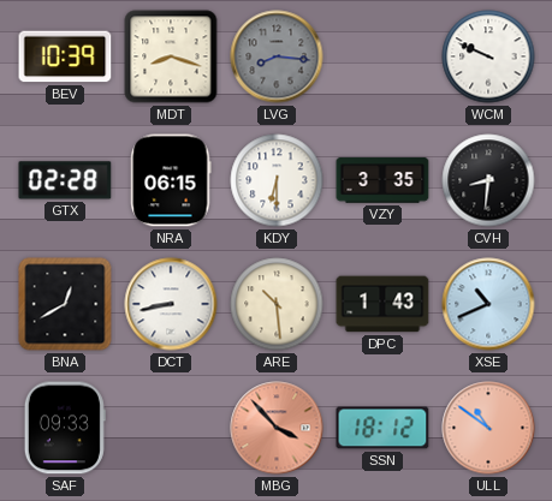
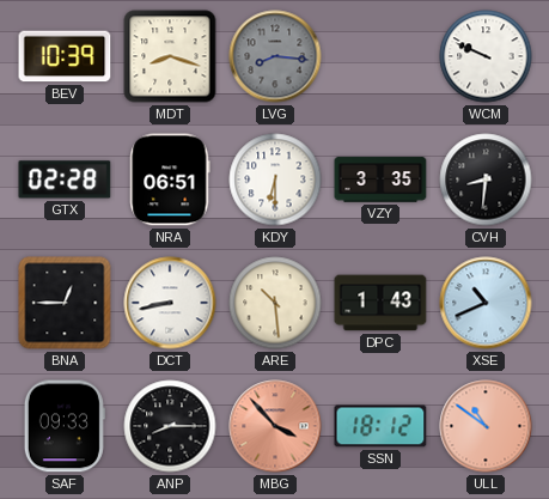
NRA: 06:15 -> 06:51
BNA: 12:40 -> 12:45
ANP: none -> 8:15
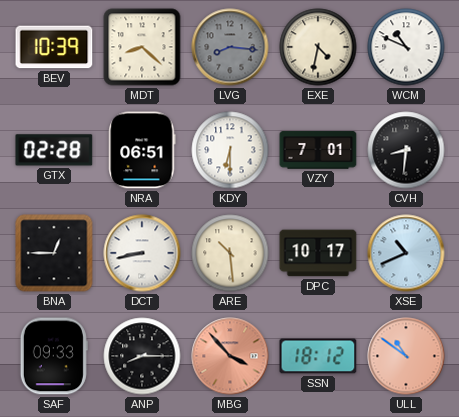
MDT: 8:18 -> 8:22
EXE: none -> 4:32
WCM: 9:49 -> 10:49
VZY: 3:35 -> 7:01
DPC: 1:43 -> 10:17
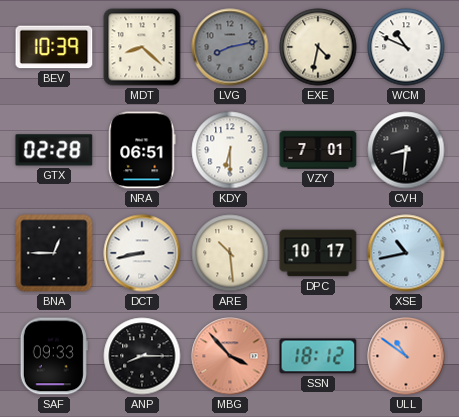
LVG: 8:16 -> 8:13
XSE: 10:41 -> 10:43
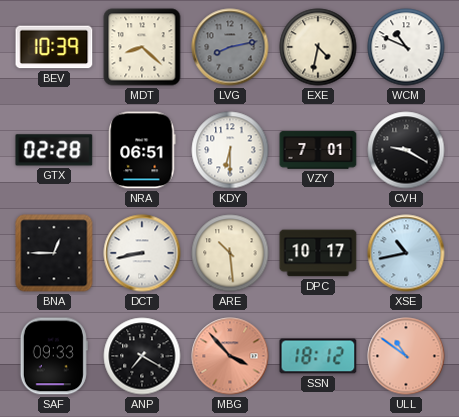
CVH: 8:31 -> 9:20
ANP: 8:15 -> 7:20
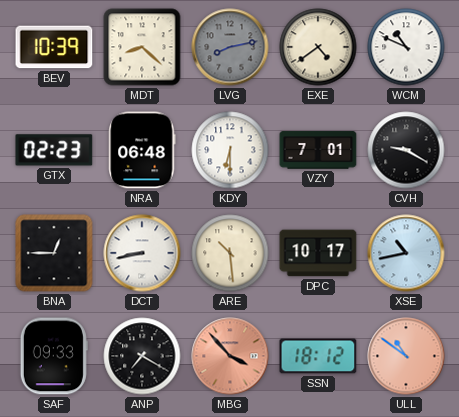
EXE: 4:32 -> 4:39
GTX: 02:28 -> 02:23
NRA: 06:51 -> 06:48
